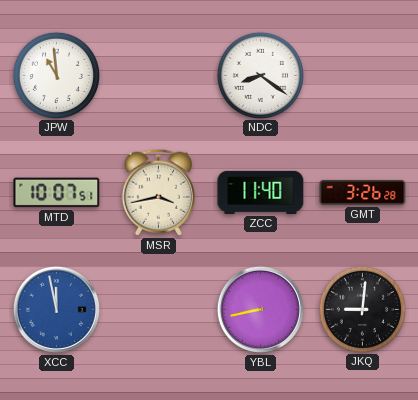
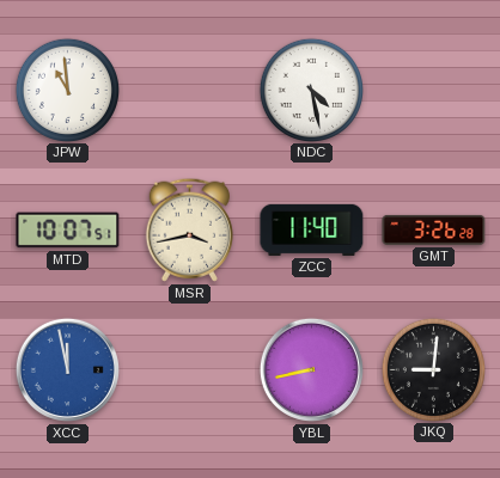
NDC: 8:21 -> 4:28
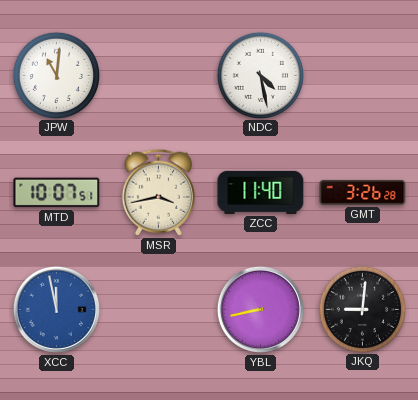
JPW: 10:59 -> 11:01
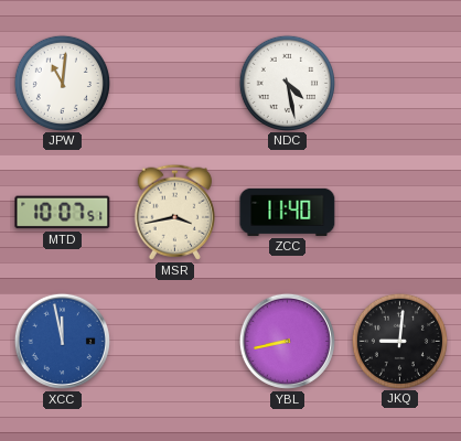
GMT: 3:26 -> none
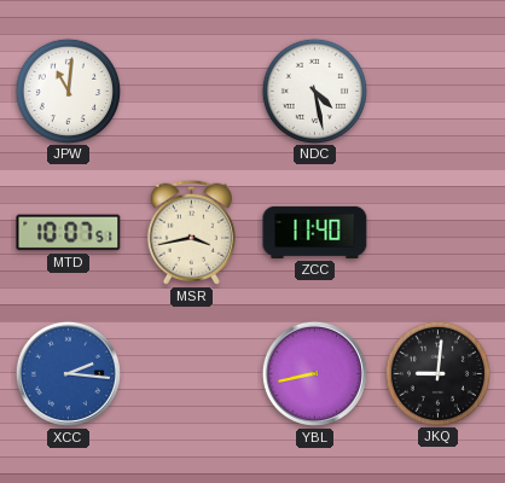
XCC: 11:58 -> 2:16
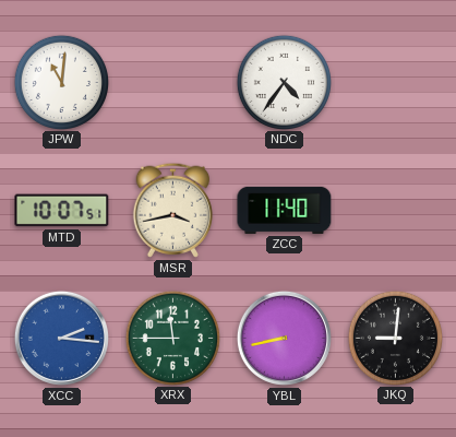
NDC: 4:28 -> 4:36
XRX: none -> 11:45
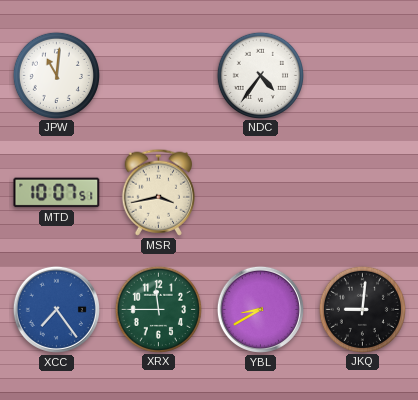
ZCC: 11:40 -> none
XCC: 2:16 -> 7:24
YBL: 8:43 -> 8:40
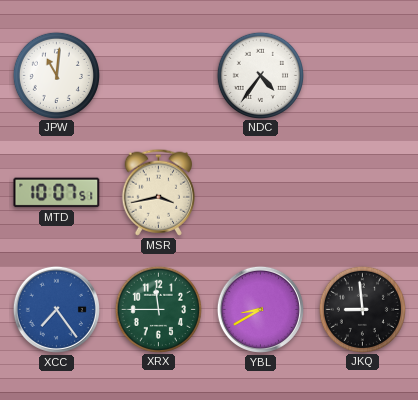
JKQ: 9:01 -> 8:59
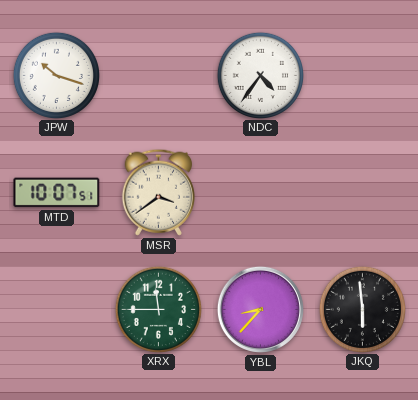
JPW: 11:01 -> 10:18
MSR: 3:43 -> 3:39
XCC: 7:24 -> none
YBL: 8:40 -> 8:37
JKQ: 8:59 -> 5:59
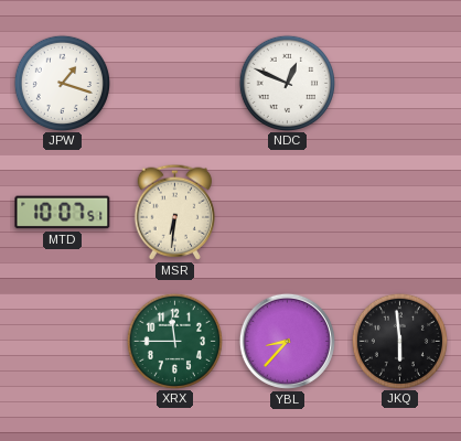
JPW: 10:18 -> 1:18
NDC: 4:36 -> 12:49
MSR: 3:39 -> 6:31
